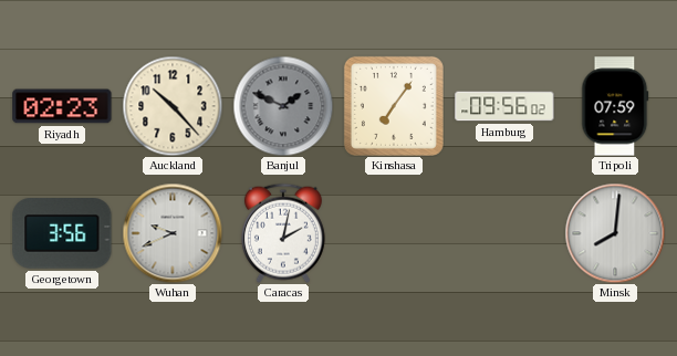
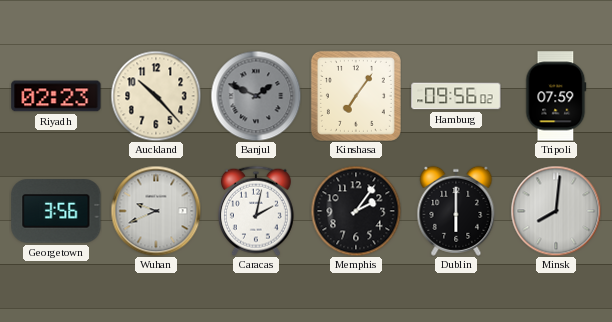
Memphis: none -> 2:06
Dublin: none -> 6:00
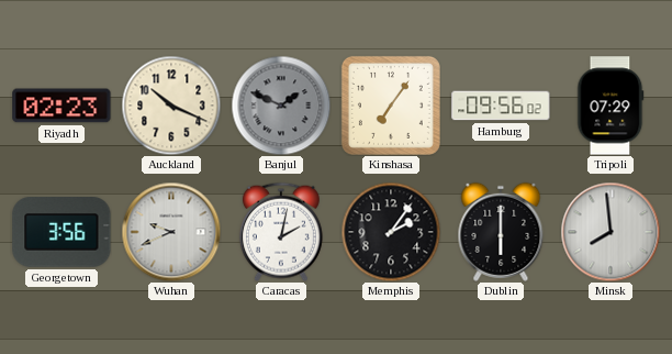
Auckland: 10:23 -> 10:19
Tripoli: 07:59 -> 07:29
Minsk: 8:01 -> 7:59
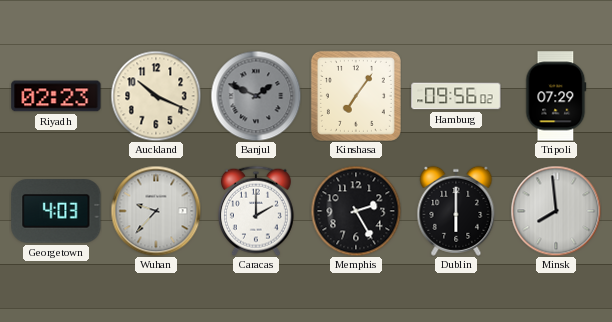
Georgetown: 3:56 -> 4:03
Wuhan: 9:41 -> 9:37
Caracas: 2:02 -> 2:00
Memphis: 2:06 -> 2:25
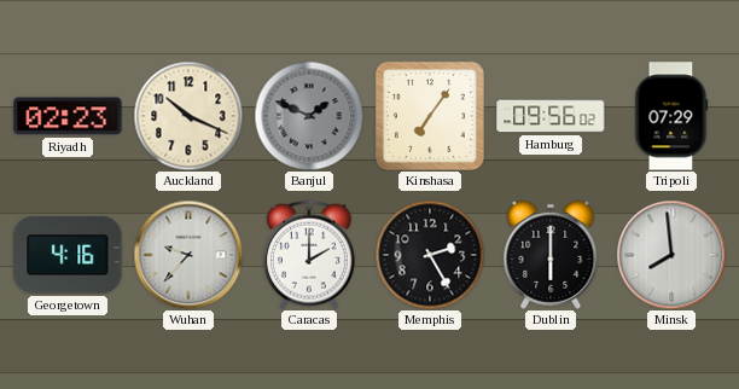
Georgetown: 4:03 -> 4:16
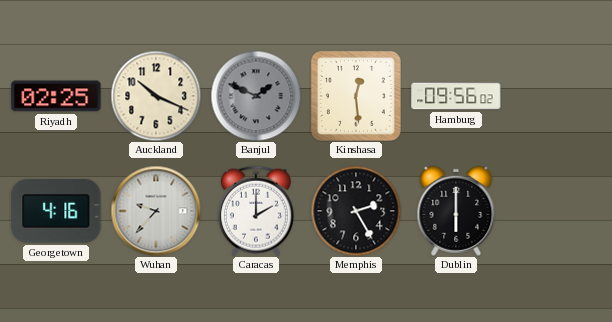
Riyadh: 02:23 -> 02:25
Kinshasa: 7:06 -> 12:29
Tripoli: 07:29 -> none
Minsk: 7:59 -> none
